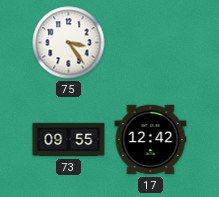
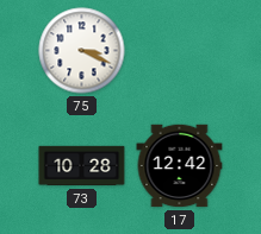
75: 3:24 -> 3:19
73: 09:55 -> 10:28
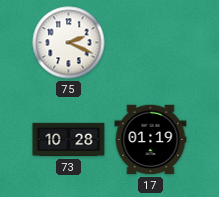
75: 3:19 -> 2:19
17: 12:42 -> 01:19
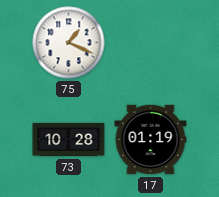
75: 2:19 -> 1:19
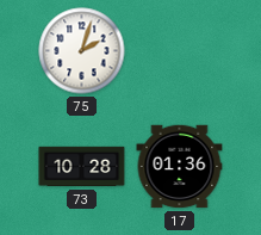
75: 1:19 -> 2:03
17: 01:19 -> 01:36
